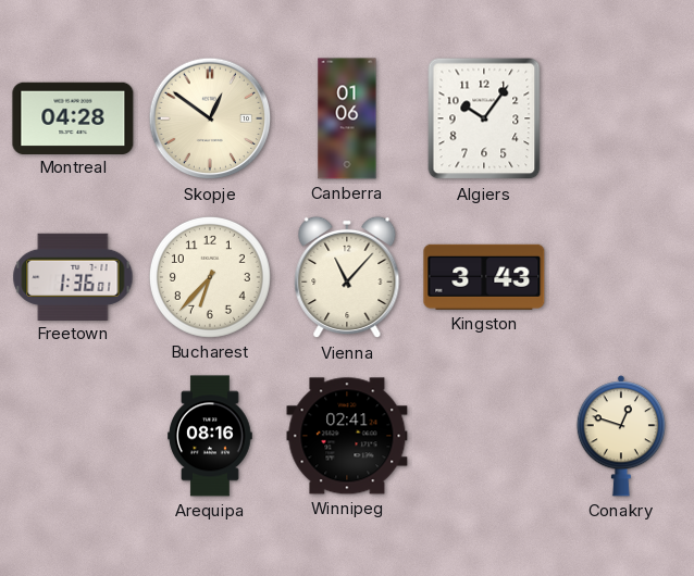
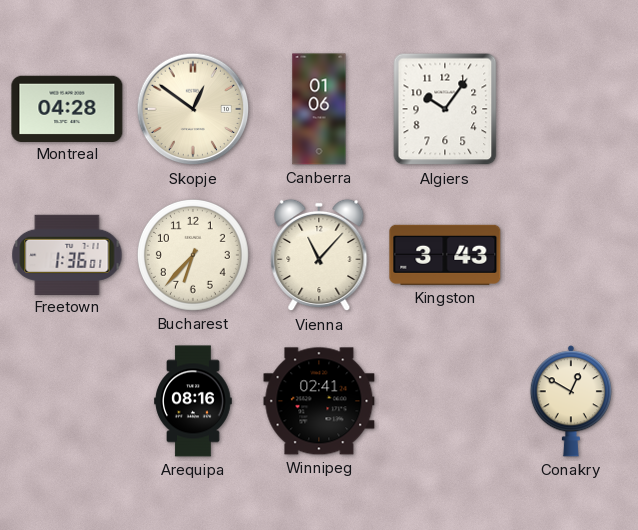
Conakry: 12:48 -> 12:50
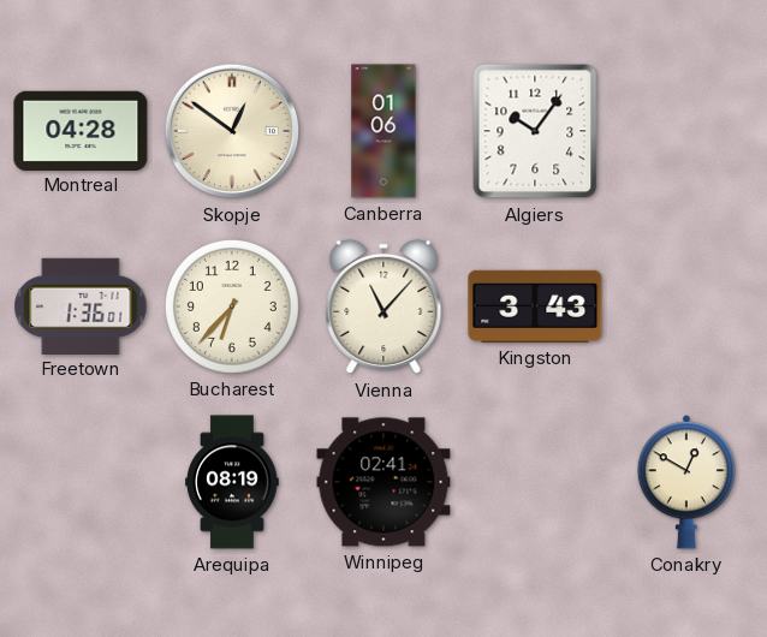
Arequipa: 08:16 -> 08:19
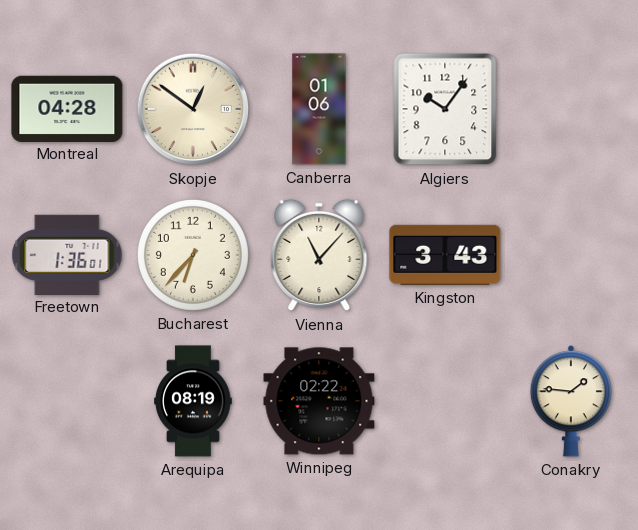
Winnipeg: 02:41 -> 02:22
Conakry: 12:50 -> 1:46
